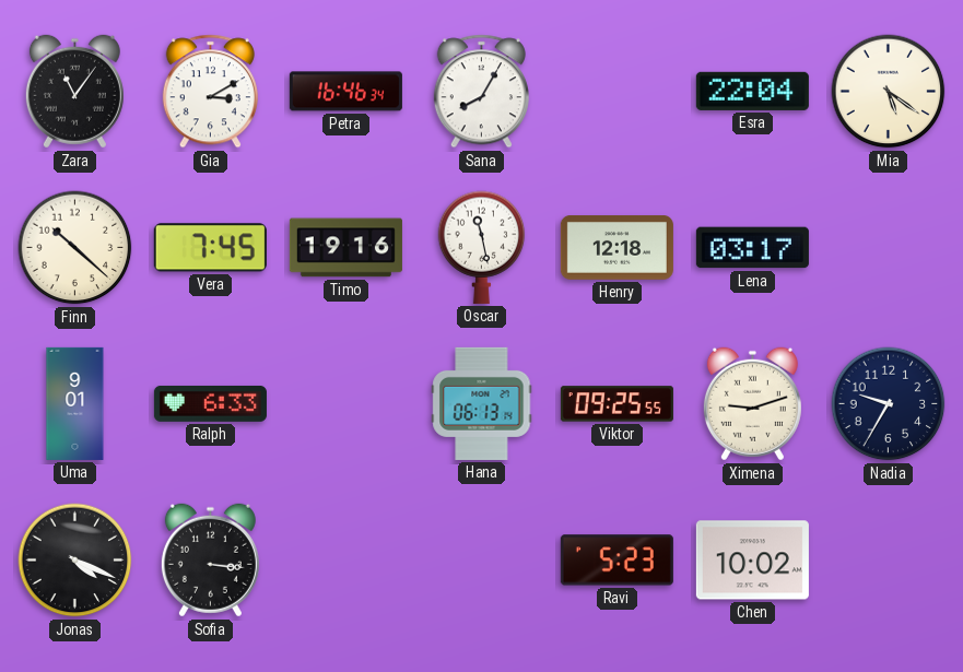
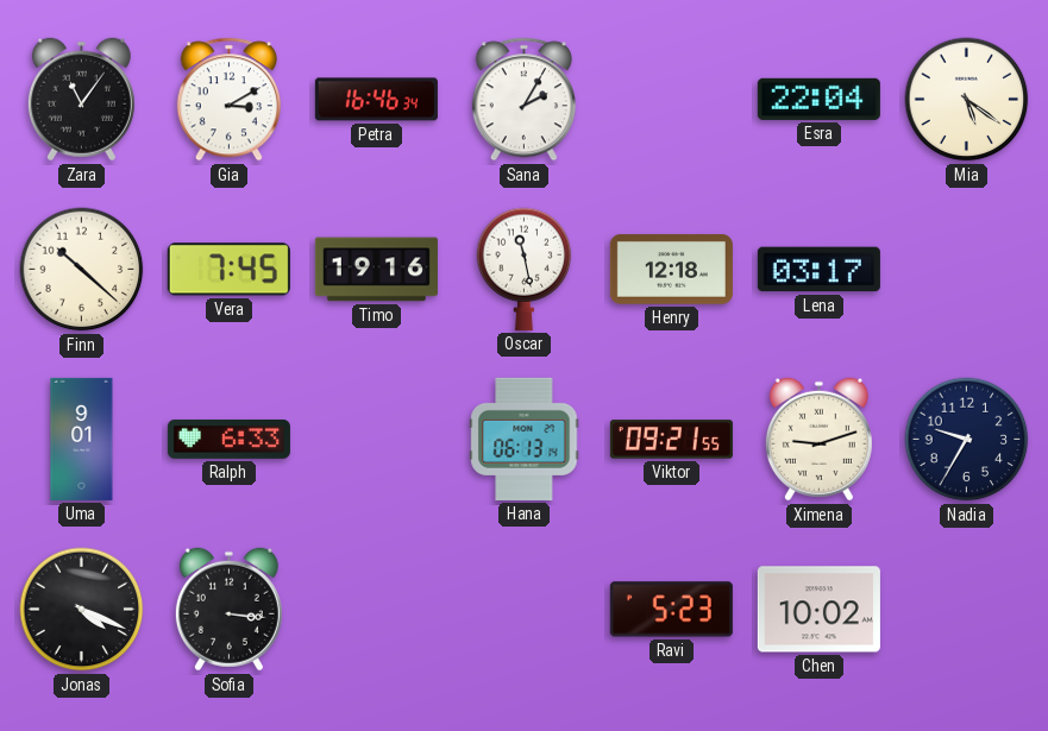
Sana: 8:05 -> 2:05
Viktor: 09:25 -> 09:21
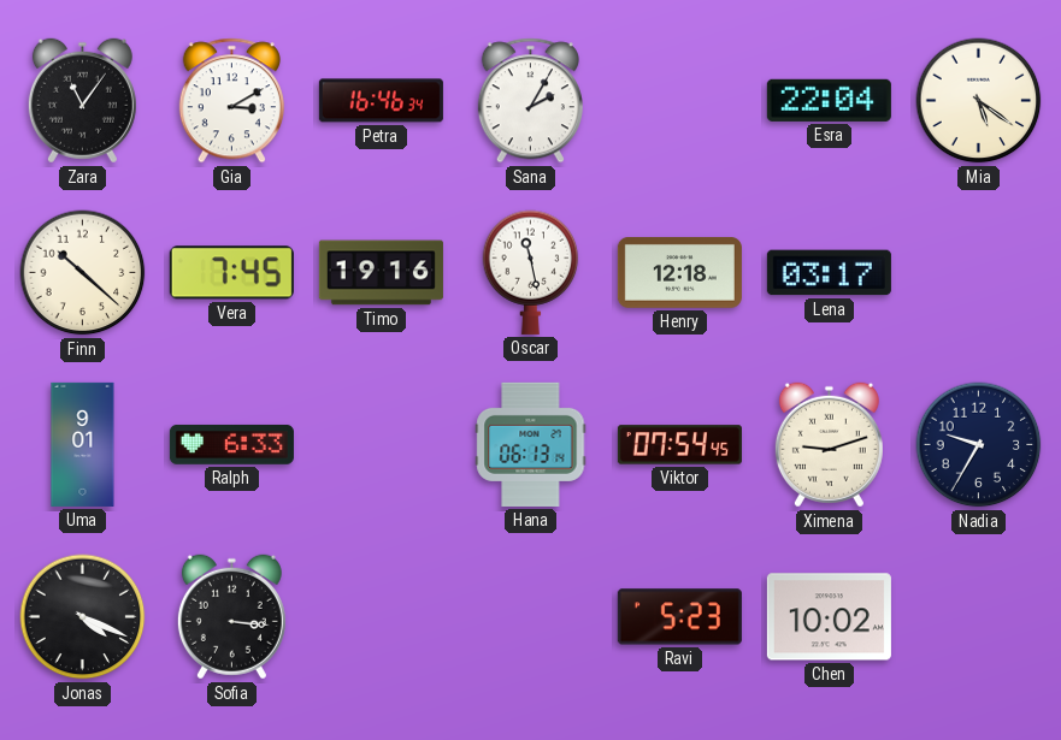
Viktor: 09:21 -> 07:54
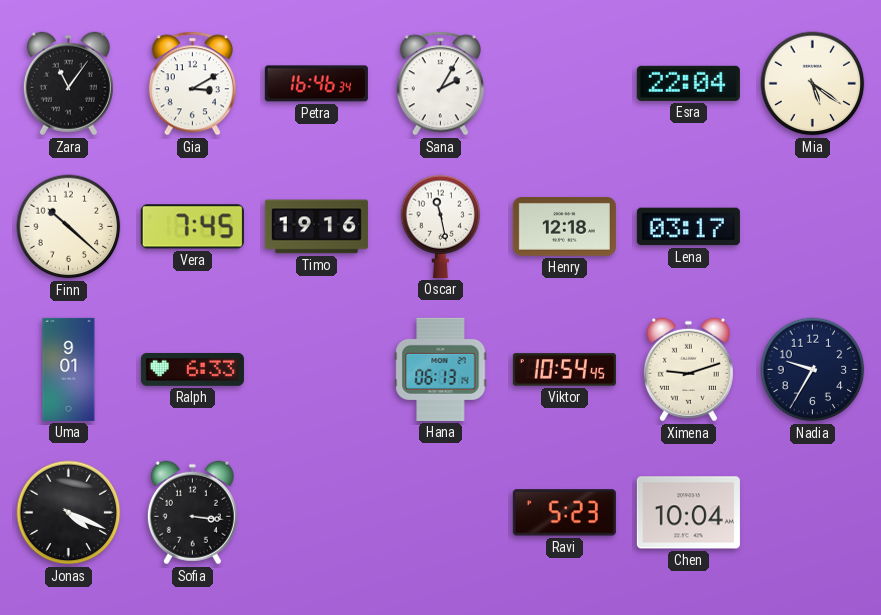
Viktor: 07:54 -> 10:54
Chen: 10:02 -> 10:04
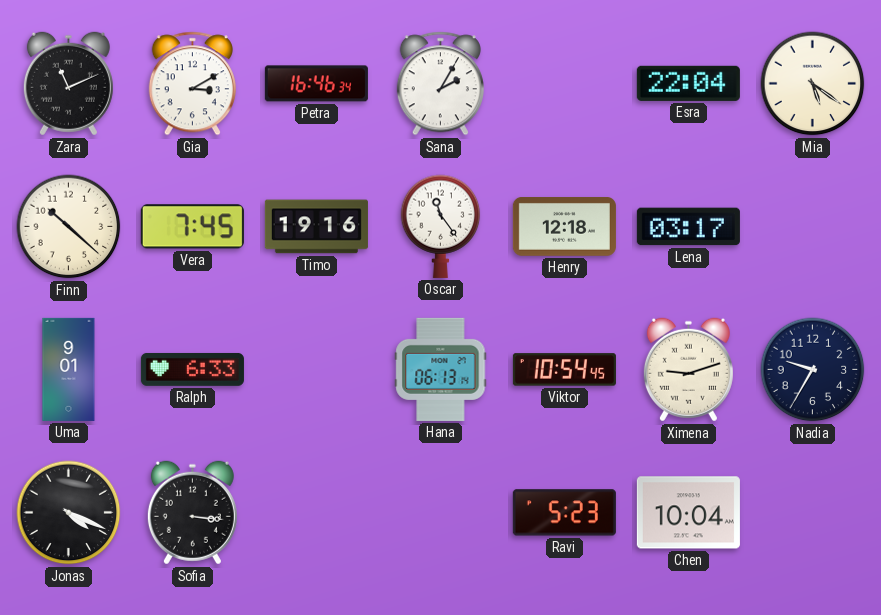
Zara: 11:06 -> 11:11
Oscar: 11:28 -> 11:24
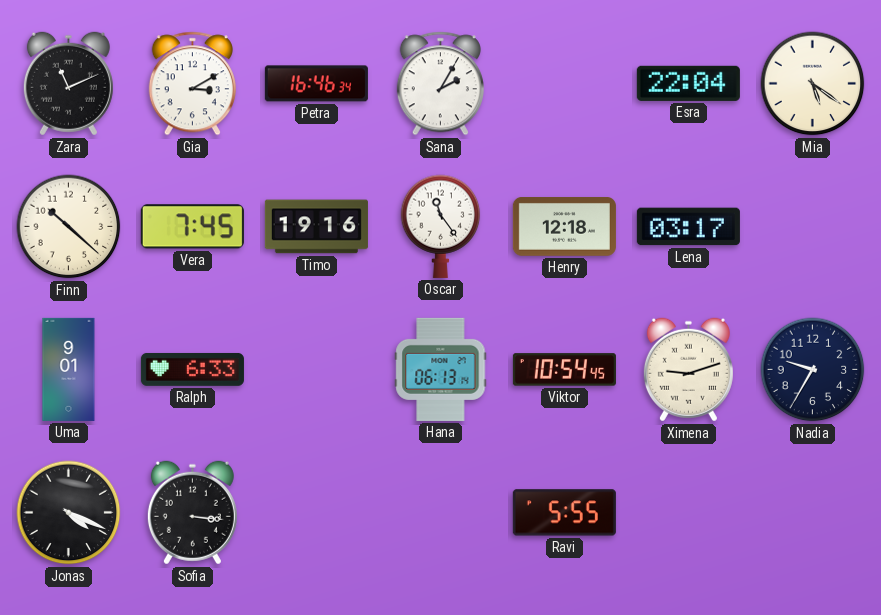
Ravi: 5:23 -> 5:55
Chen: 10:04 -> none
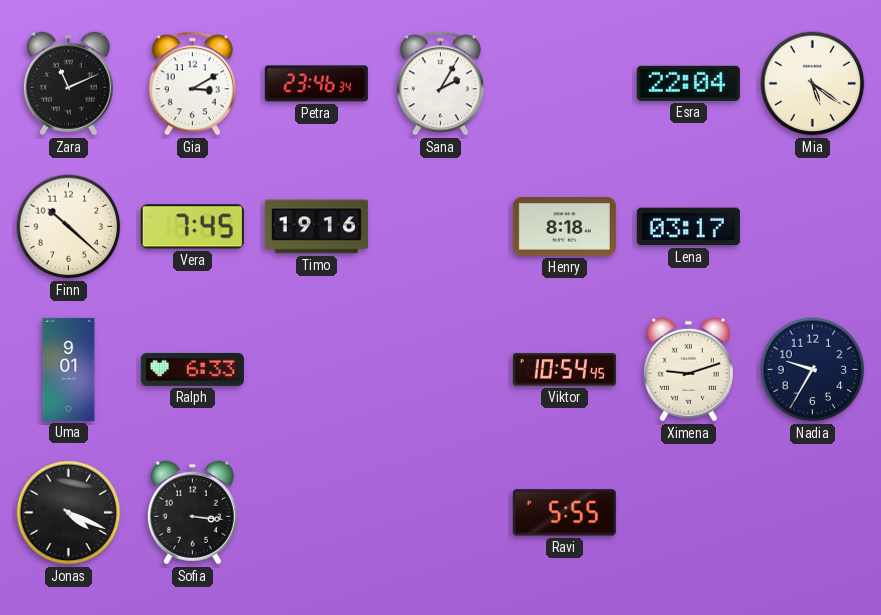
Petra: 16:46 -> 23:46
Oscar: 11:24 -> none
Henry: 12:18 -> 8:18
Hana: 06:13 -> none
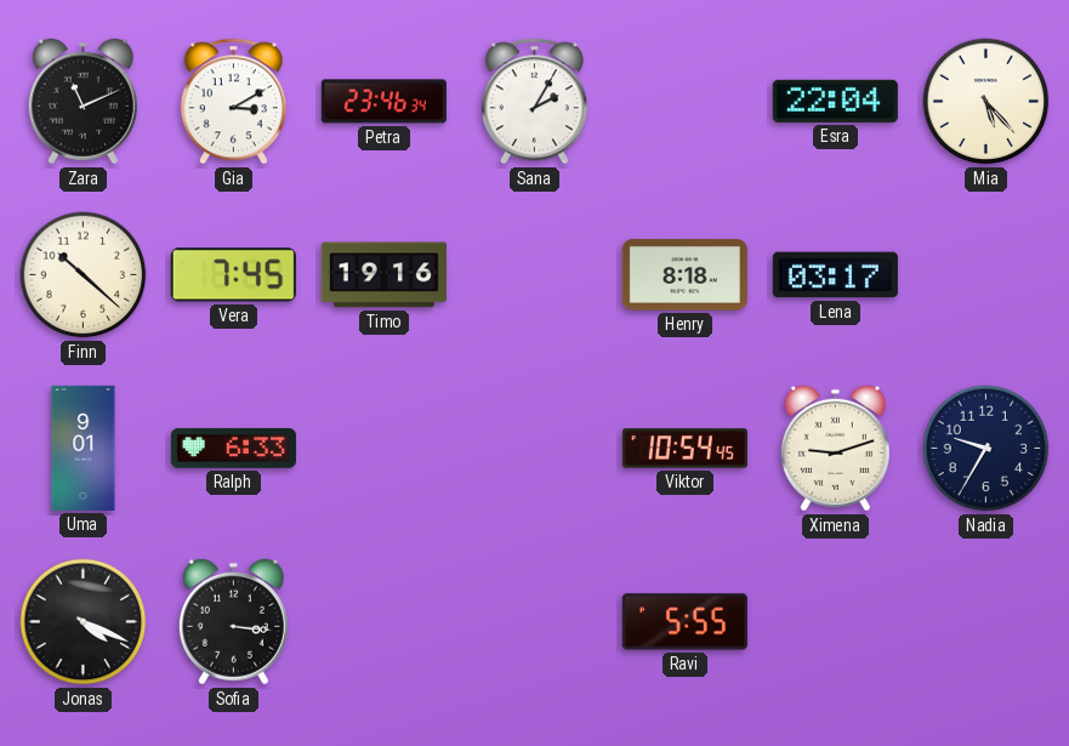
Mia: 5:21 -> 5:23
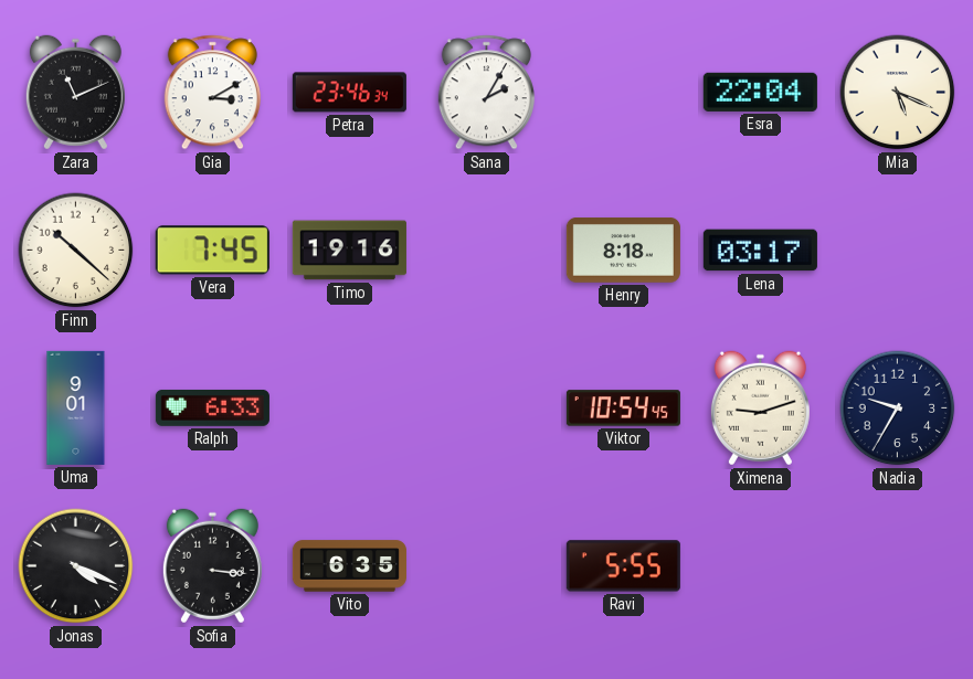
Mia: 5:23 -> 5:19
Vito: none -> 6:35
